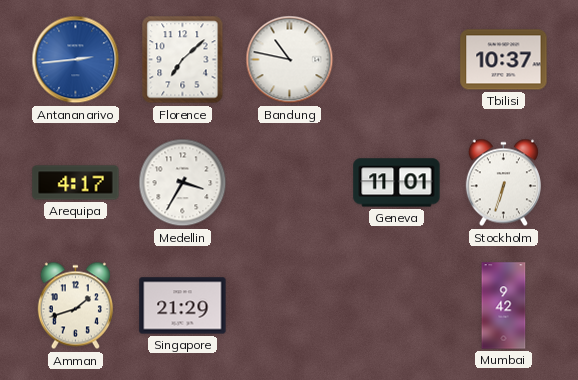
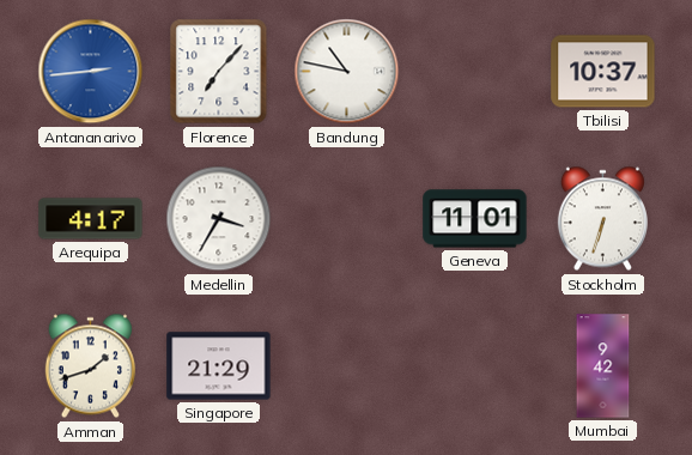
Florence: 7:08 -> 7:07
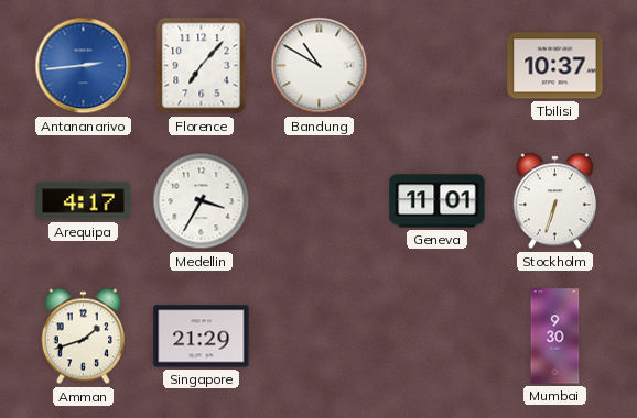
Bandung: 10:47 -> 10:50
Mumbai: 9:42 -> 9:30
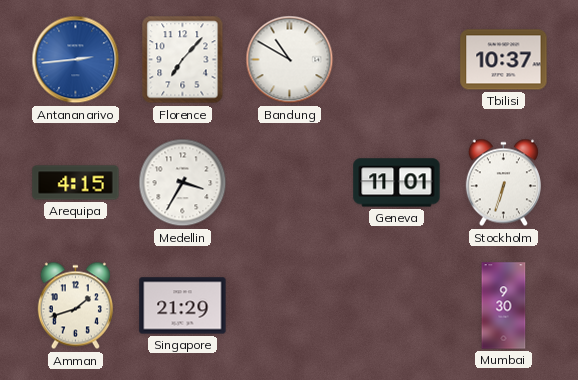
Arequipa: 4:17 -> 4:15
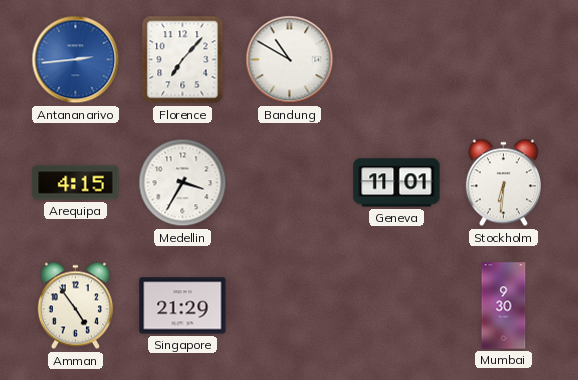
Tbilisi: 10:37 -> none
Stockholm: 6:33 -> 6:31
Amman: 1:42 -> 4:54
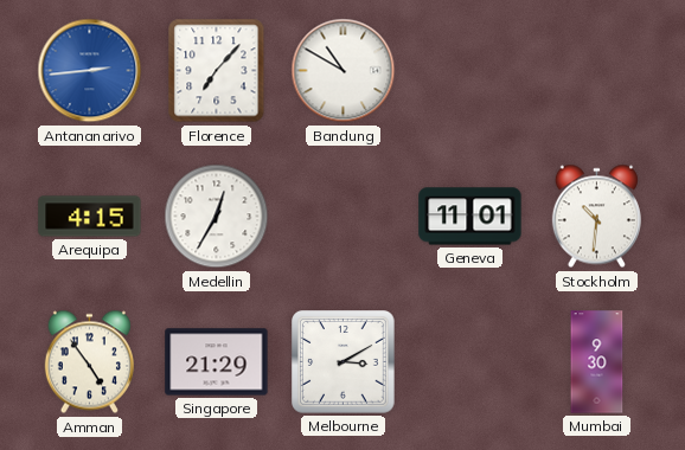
Medellin: 3:35 -> 12:35
Stockholm: 6:31 -> 10:31
Melbourne: none -> 3:10
